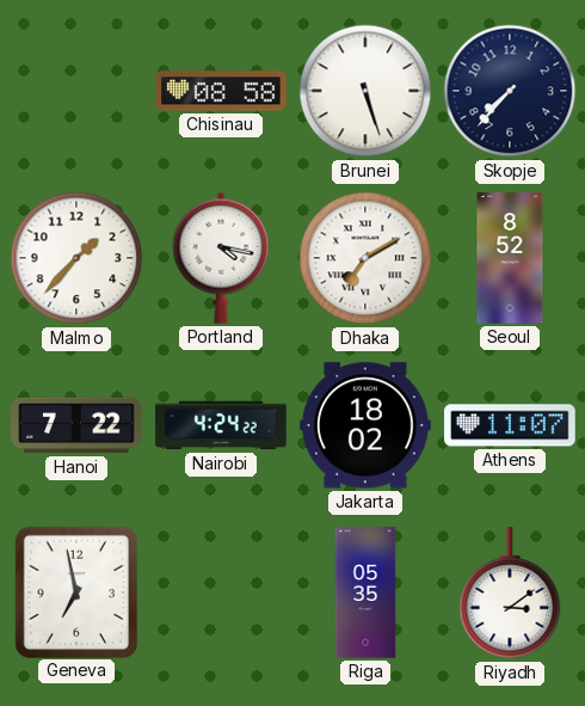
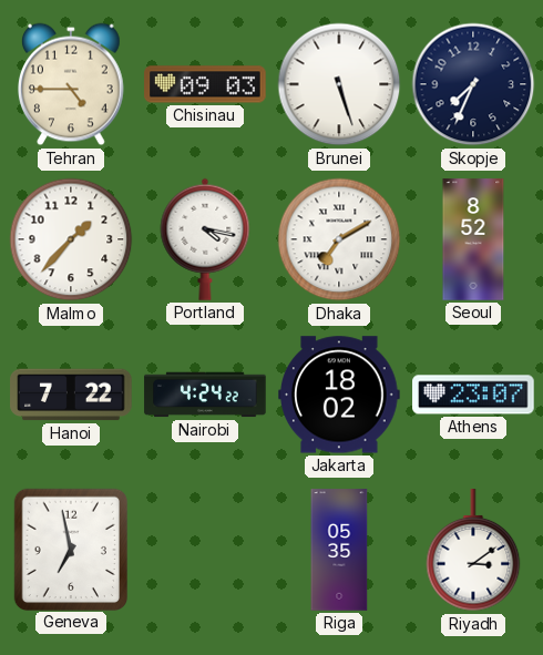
Tehran: none -> 4:45
Chisinau: 08:58 -> 09:03
Skopje: 7:37 -> 7:34
Athens: 11:07 -> 23:07
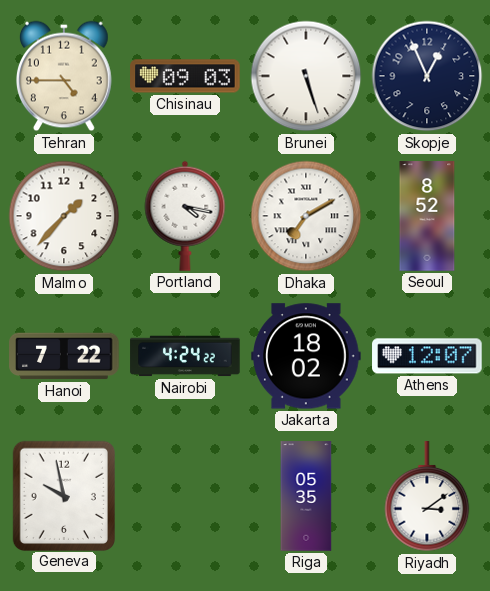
Skopje: 7:34 -> 12:56
Athens: 23:07 -> 12:07
Geneva: 6:58 -> 9:58
